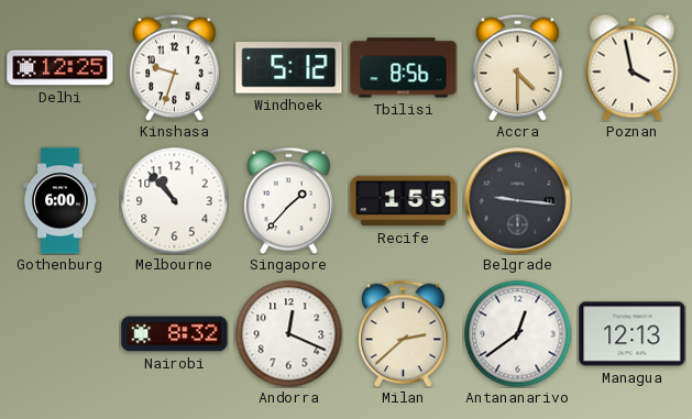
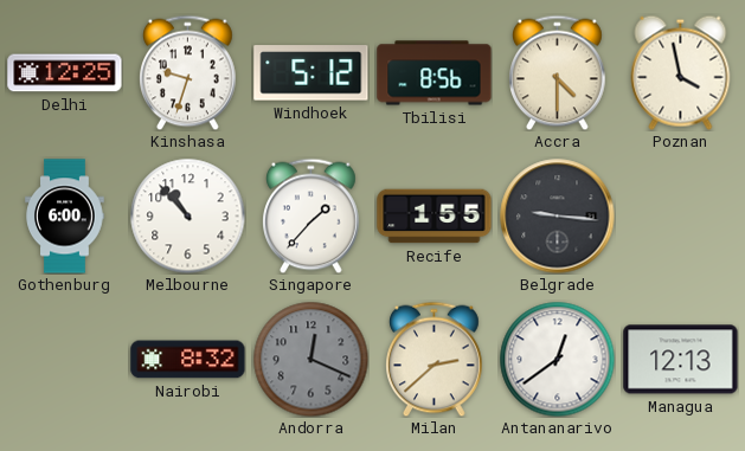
Andorra dial: white -> grey
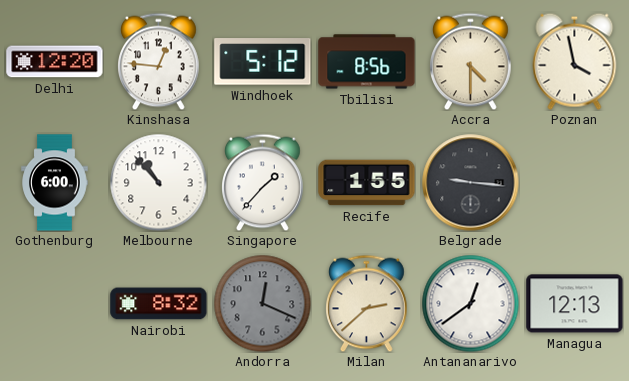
Delhi: 12:25 -> 12:20
Kinshasa: 9:33 -> 12:46
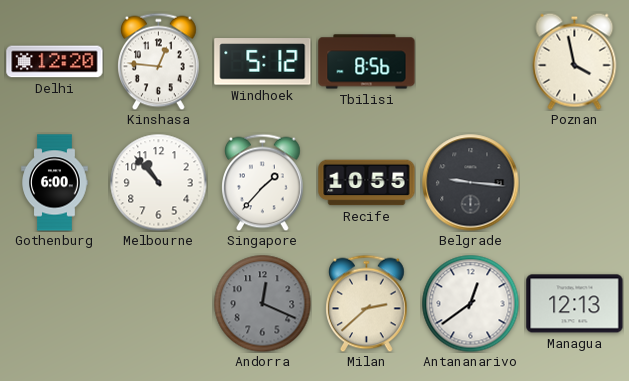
Accra: 4:30 -> none
Recife: 1:55 -> 10:55
Nairobi: 8:32 -> none
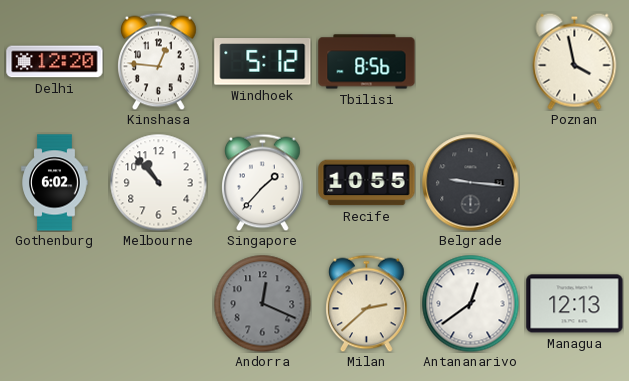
Gothenburg: 6:00 -> 6:02
